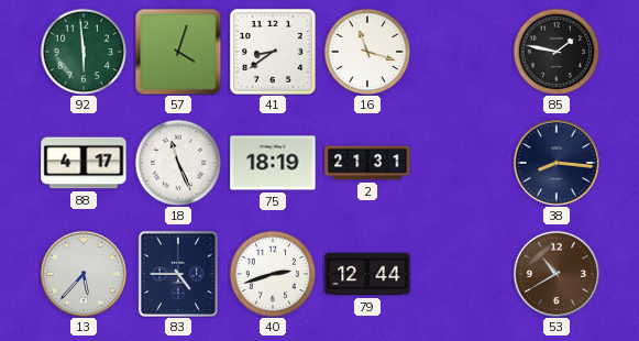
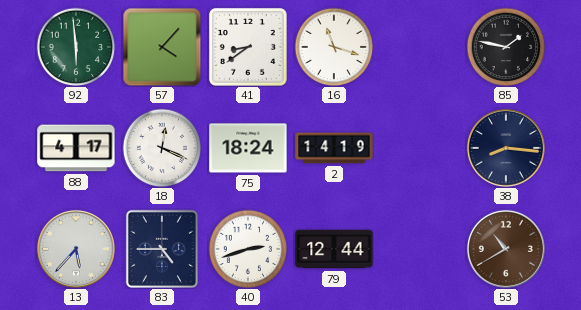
57: 4:03 -> 4:07
18: 11:26 -> 12:19
75: 18:19 -> 18:24
2: 21:31 -> 14:19
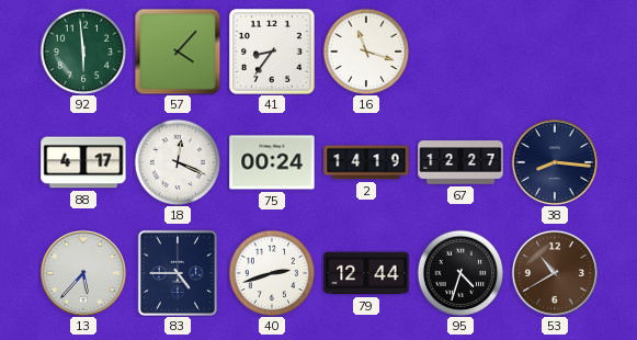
41: 8:39 -> 8:36
85: 1:47 -> none
75: 18:24 -> 00:24
67: none -> 12:27
95: none -> 4:33
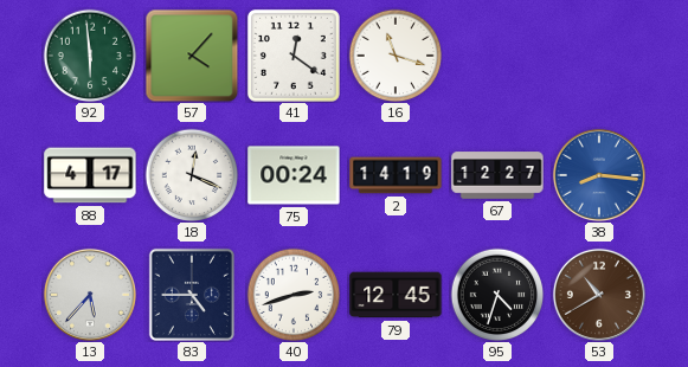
41: 8:36 -> 12:21
38 dial: navy -> blue
79: 12:44 -> 12:45
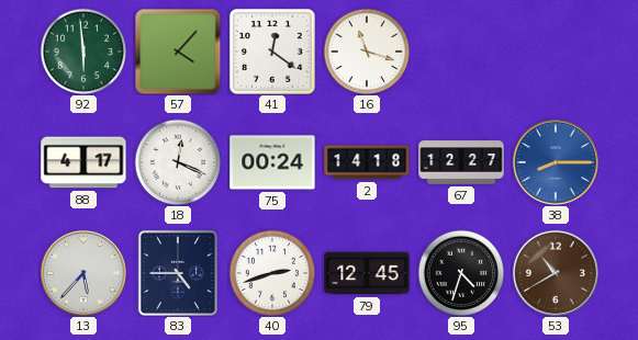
2: 14:19 -> 14:18
38: 8:16 -> 8:15
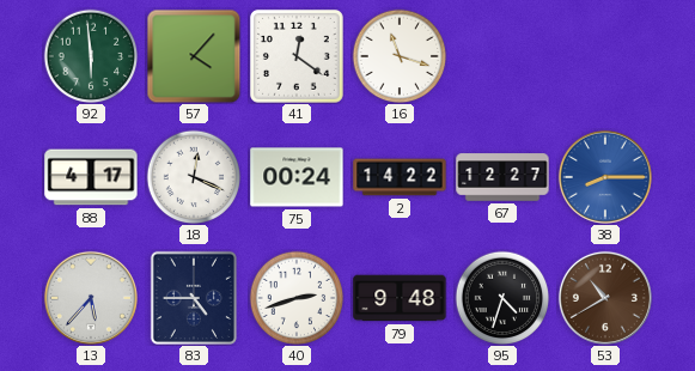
2: 14:18 -> 14:22
79: 12:45 -> 9:48
